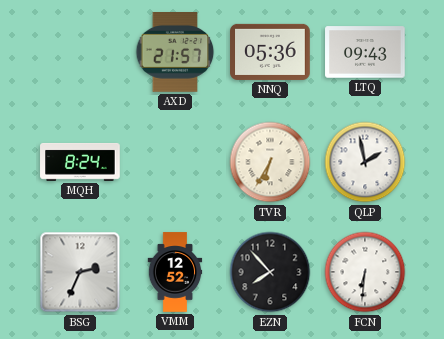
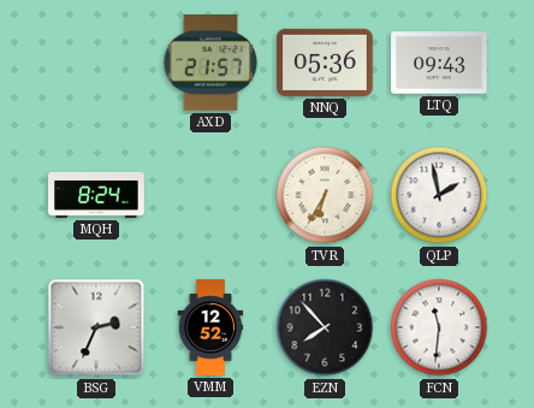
FCN: 6:31 -> 11:31
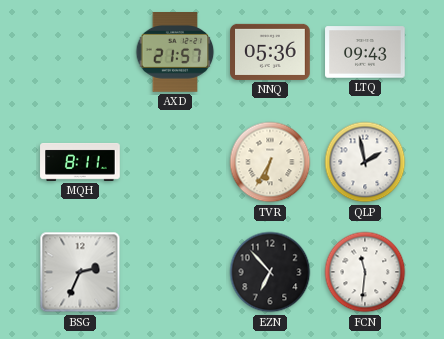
MQH: 8:24 -> 8:11
VMM: 12:52 -> none
EZN: 7:53 -> 6:53
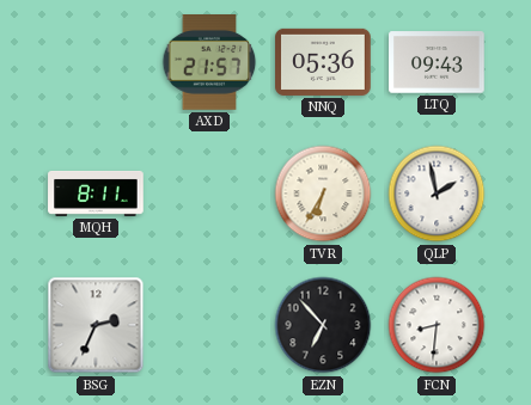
FCN: 11:31 -> 8:31
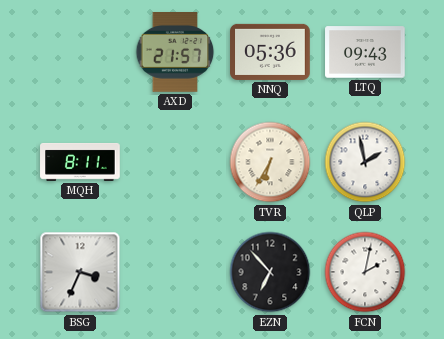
BSG: 2:34 -> 3:34
FCN: 8:31 -> 2:02
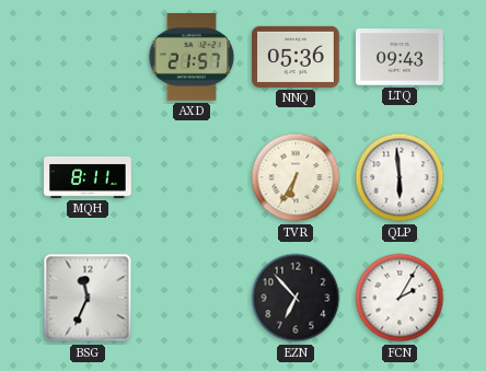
QLP: 1:58 -> 5:59
BSG: 3:34 -> 11:34
FCN: 2:02 -> 2:05
